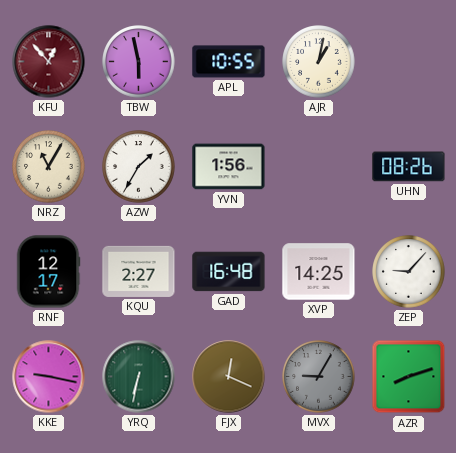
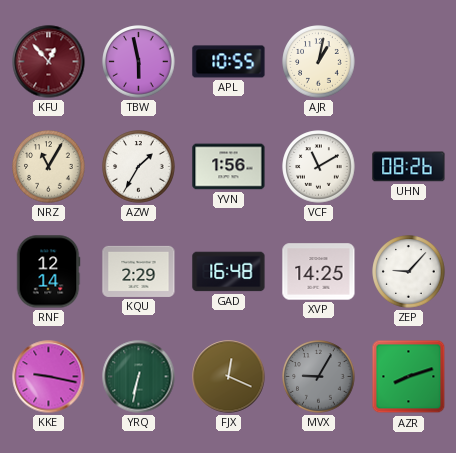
VCF: none -> 11:10
RNF: 12:17 -> 12:14
KQU: 2:27 -> 2:29
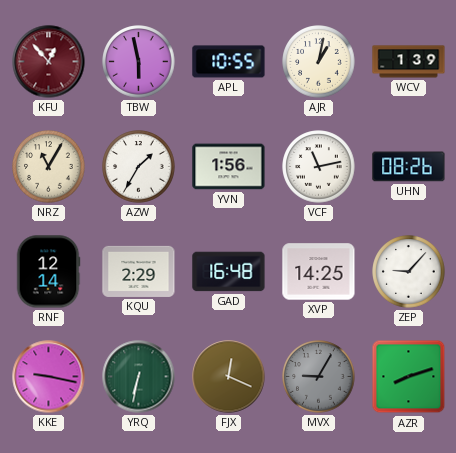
WCV: none -> 1:39
VCF: 11:10 -> 11:13
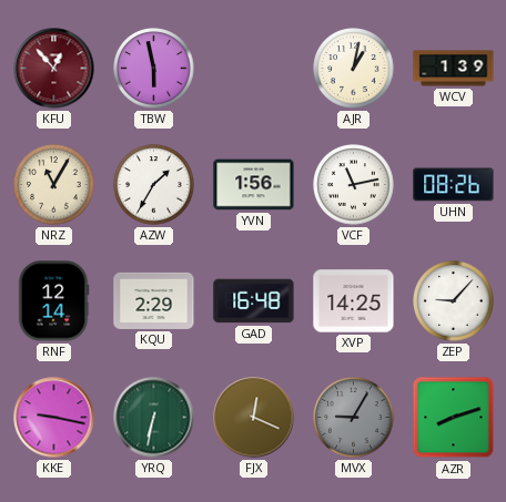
APL: 10:55 -> none
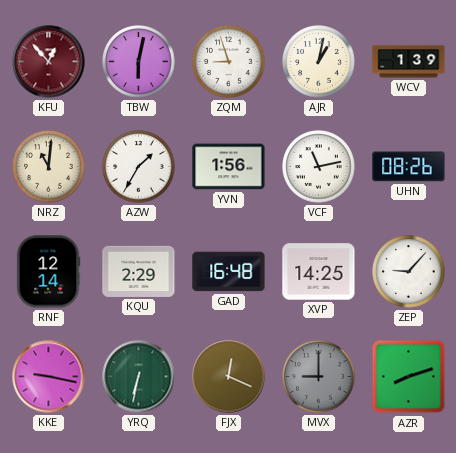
TBW: 5:58 -> 6:02
ZQM: none -> 8:57
NRZ: 11:05 -> 11:01
MVX: 9:05 -> 9:00
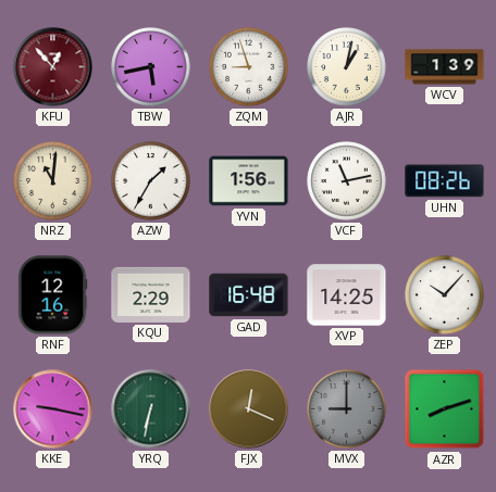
TBW: 6:02 -> 5:43
RNF: 12:14 -> 12:16
ZEP: 9:07 -> 10:07
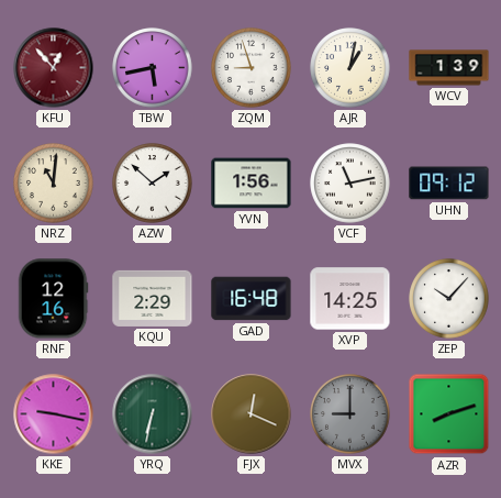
AZW: 1:35 -> 1:52
UHN: 08:26 -> 09:12
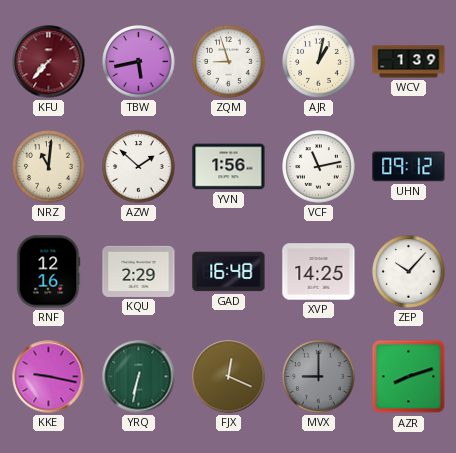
KFU: 12:53 -> 7:37
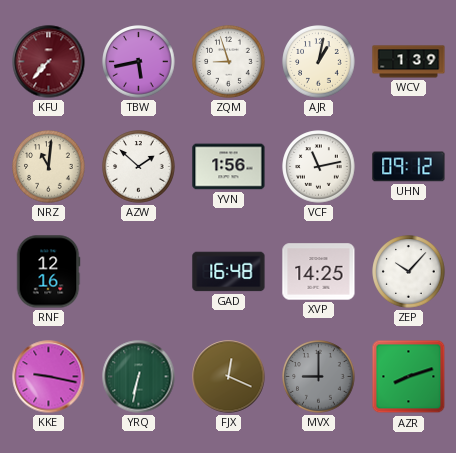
KQU: 2:29 -> none
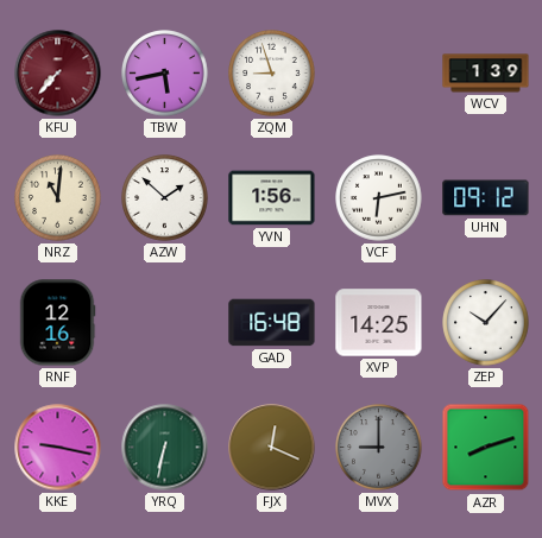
AJR: 1:02 -> none
VCF: 11:13 -> 6:13
